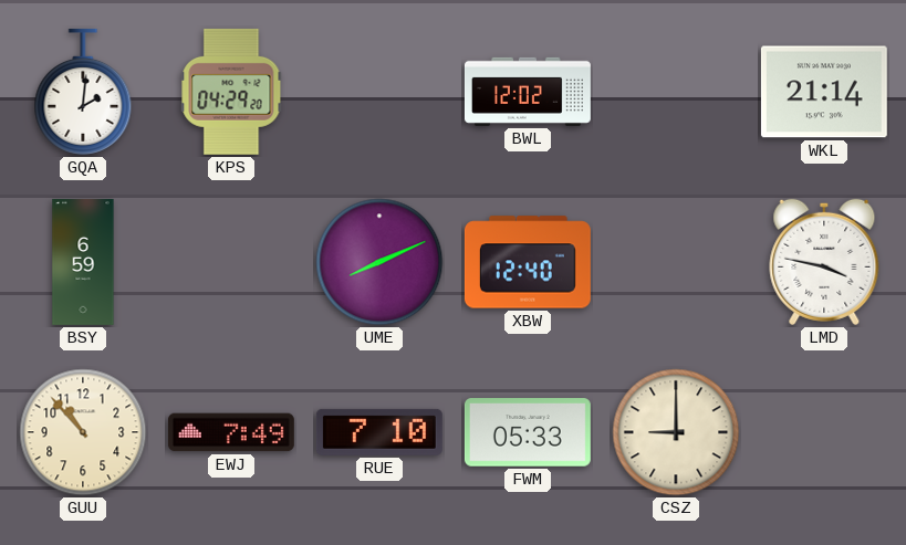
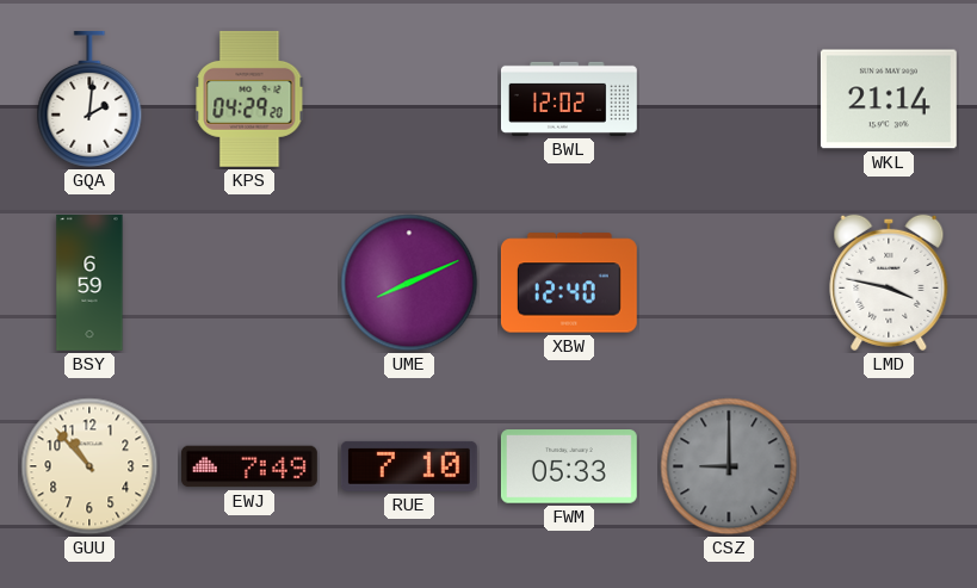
CSZ dial: cream -> grey
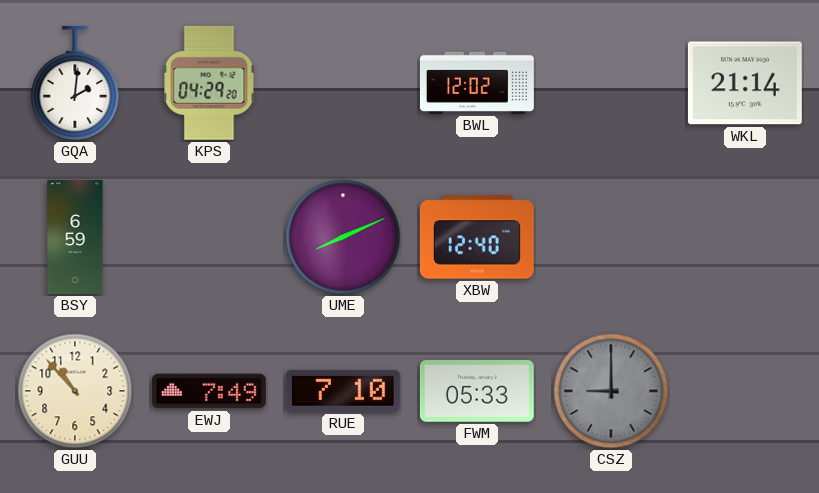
LMD: 3:47 -> none
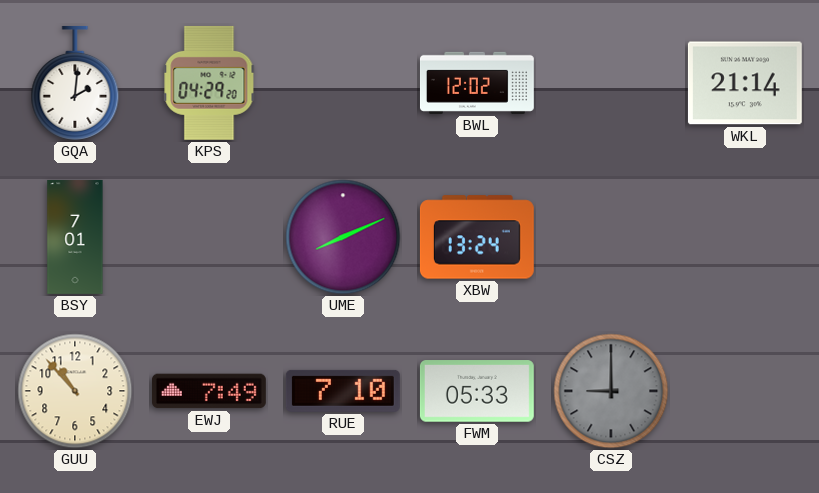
BSY: 6:59 -> 7:01
XBW: 12:40 -> 13:24
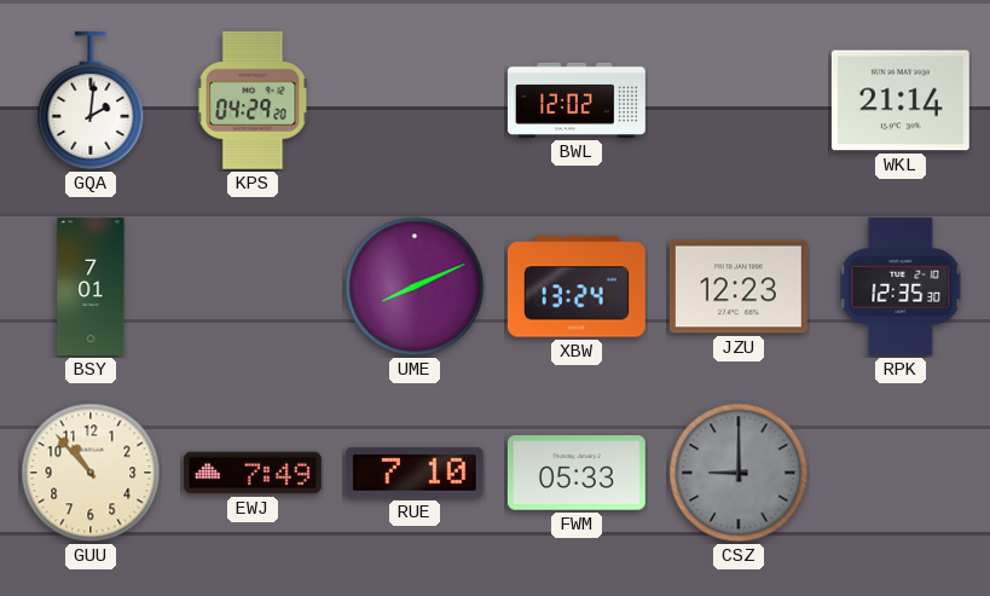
JZU: none -> 12:23
RPK: none -> 12:35
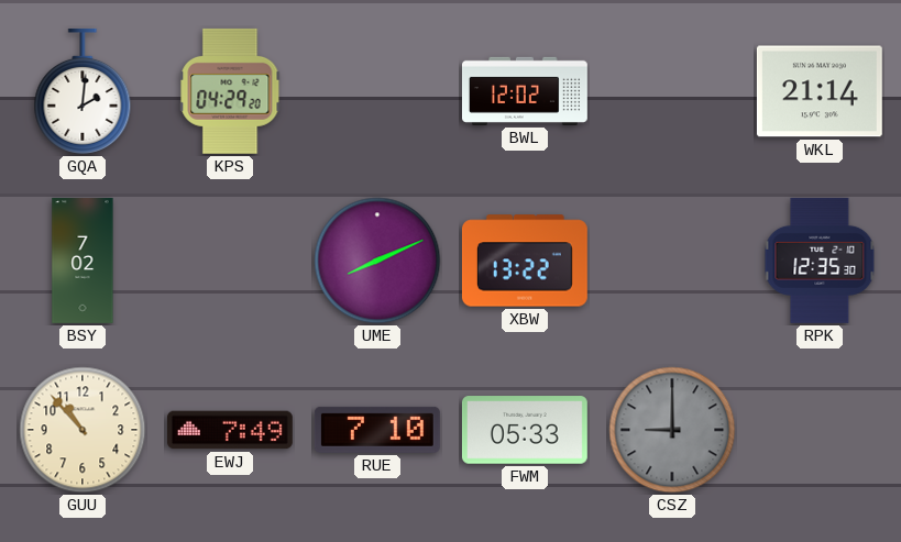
BSY: 7:01 -> 7:02
XBW: 13:24 -> 13:22
JZU: 12:23 -> none
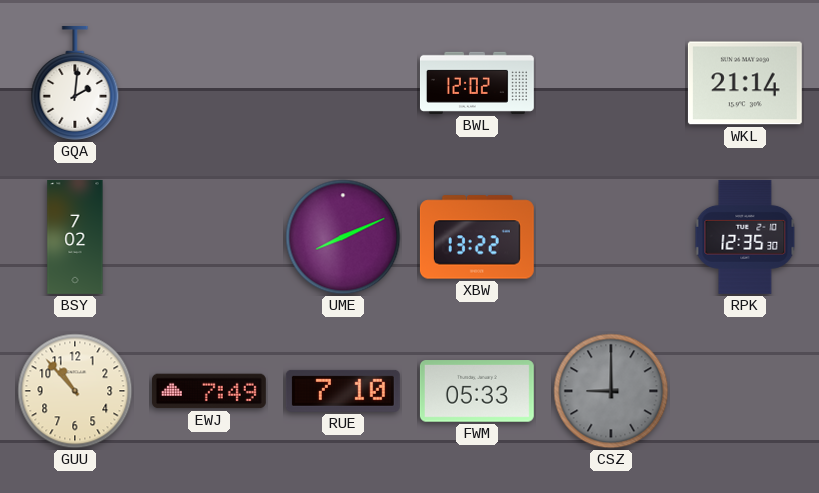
KPS: 04:29 -> none
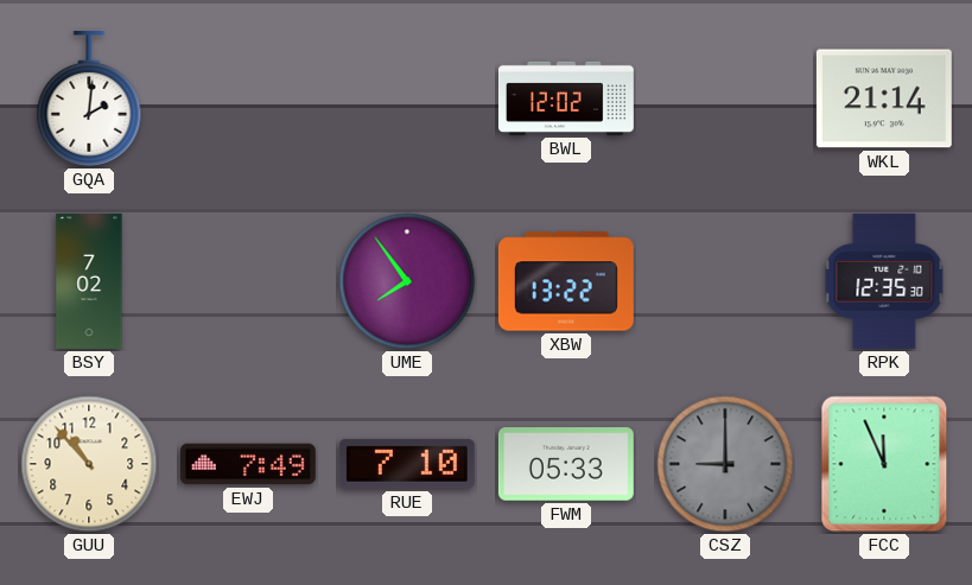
UME: 8:11 -> 7:54
FCC: none -> 11:56
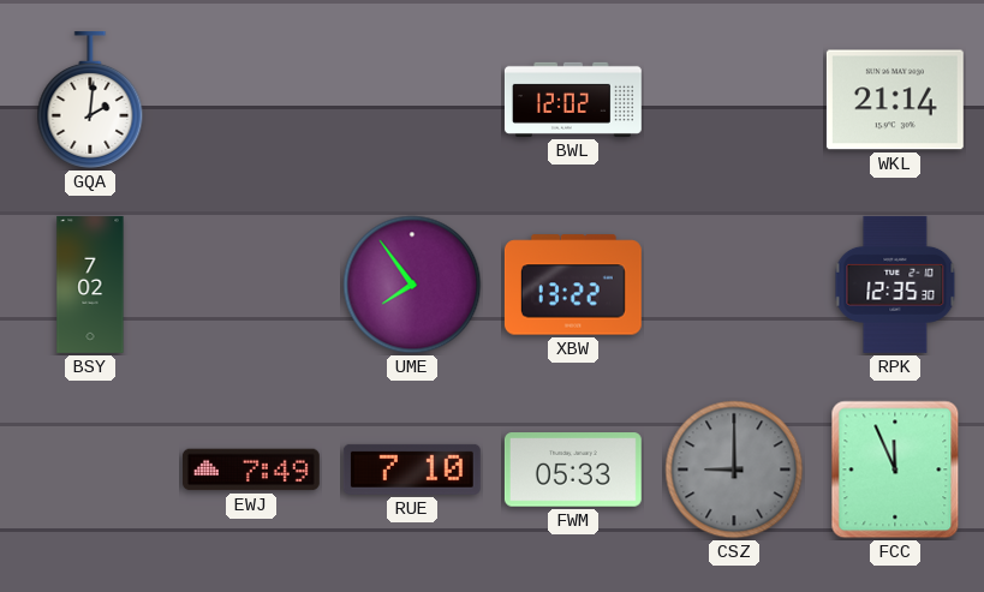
GUU: 10:53 -> none
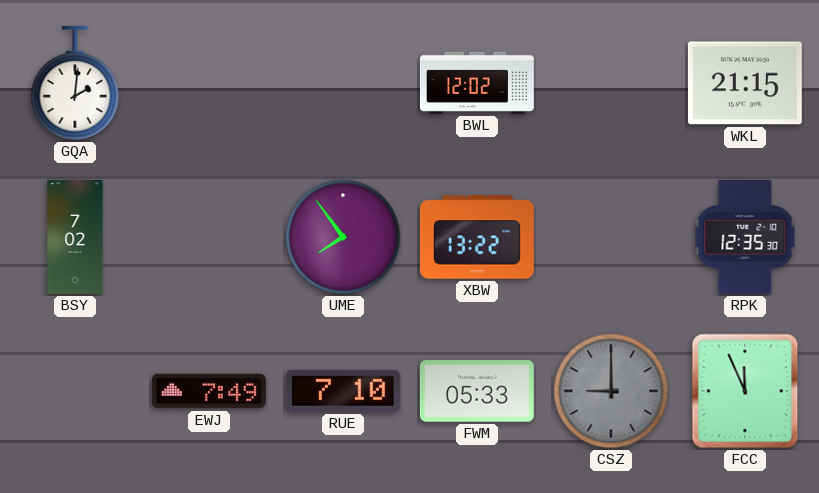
WKL: 21:14 -> 21:15
